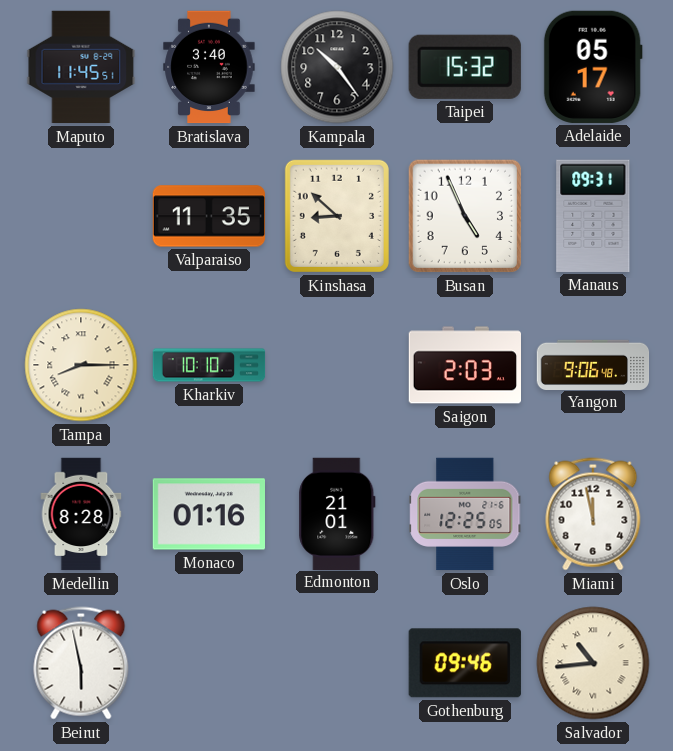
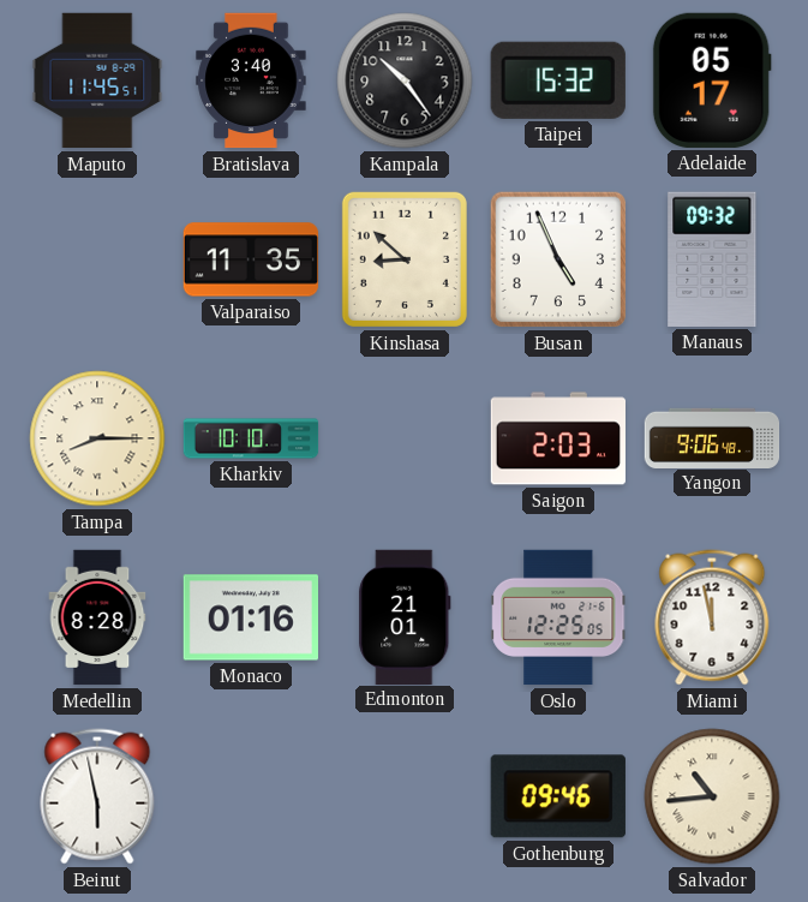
Manaus: 09:31 -> 09:32
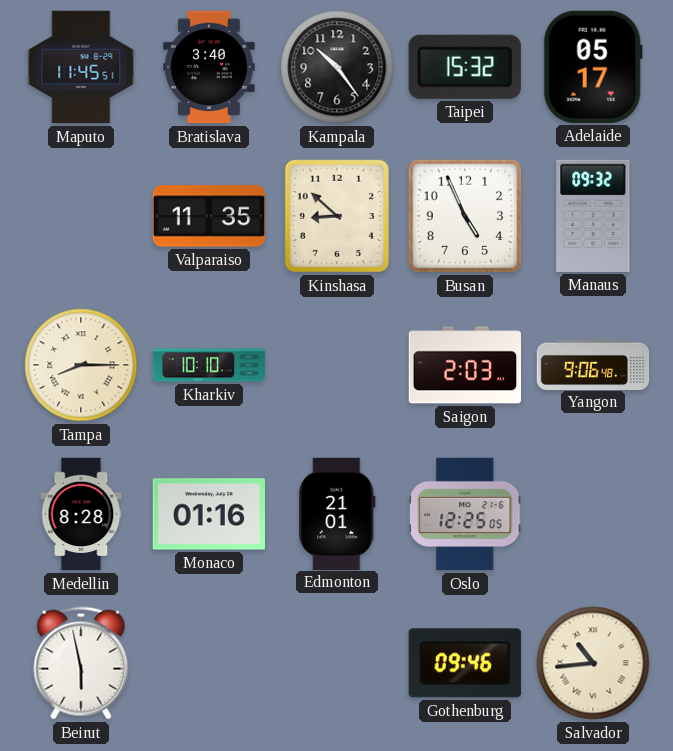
Miami: 11:58 -> none
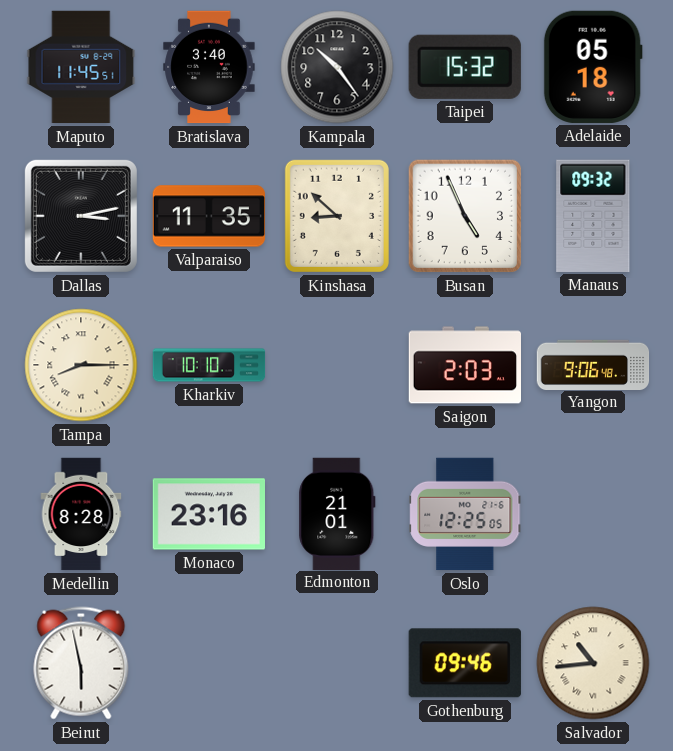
Adelaide: 05:17 -> 05:18
Dallas: none -> 3:13
Monaco: 01:16 -> 23:16
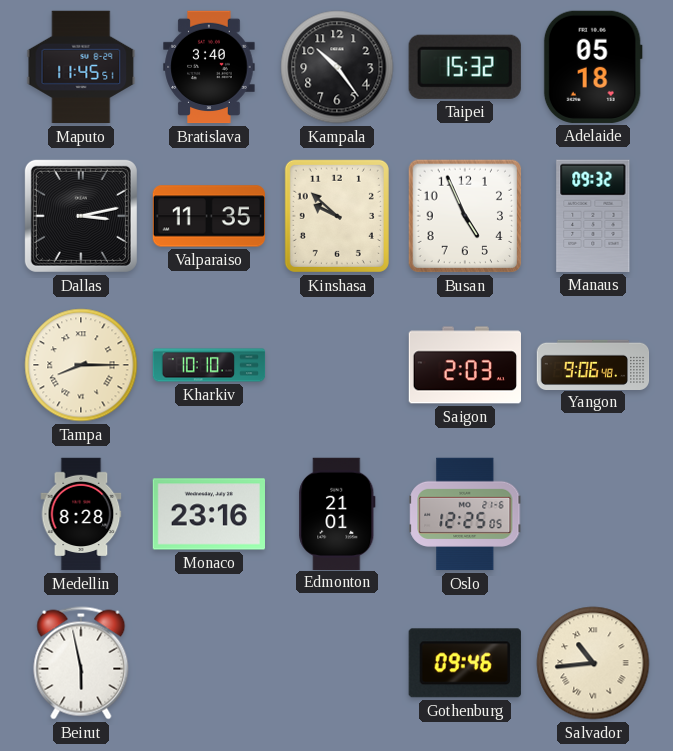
Kinshasa: 8:52 -> 9:52
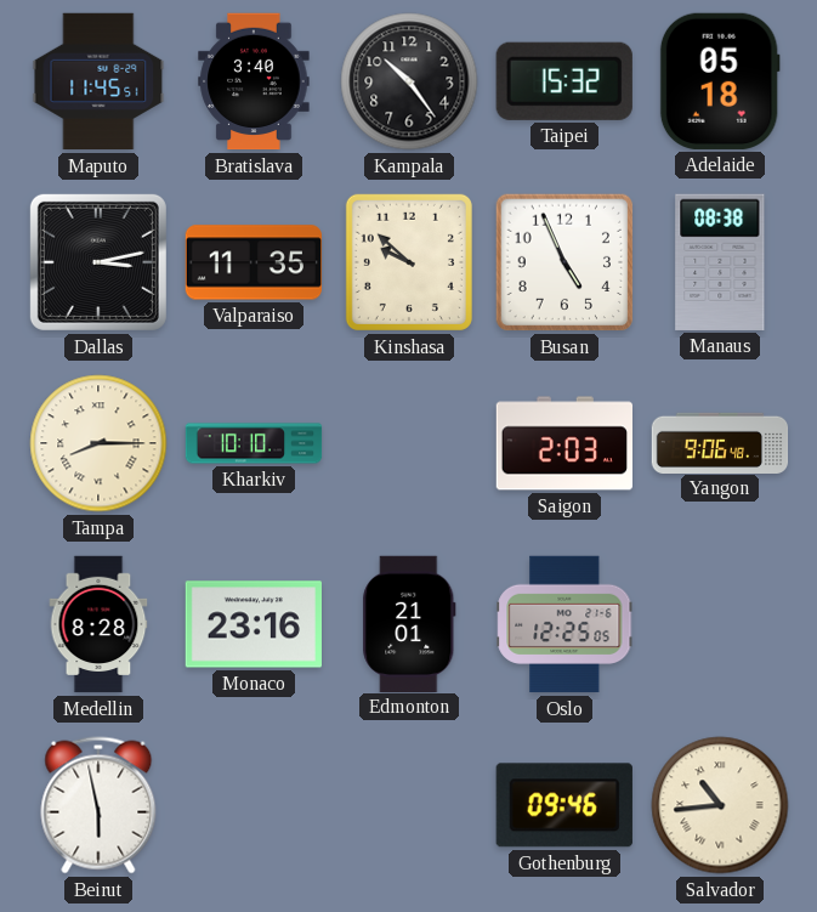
Manaus: 09:32 -> 08:38
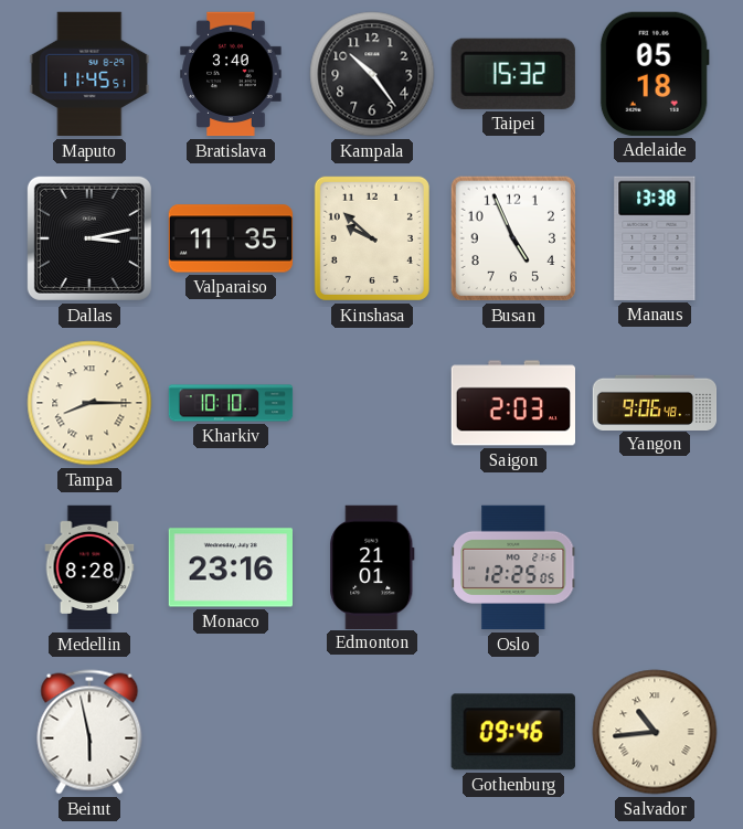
Manaus: 08:38 -> 13:38
